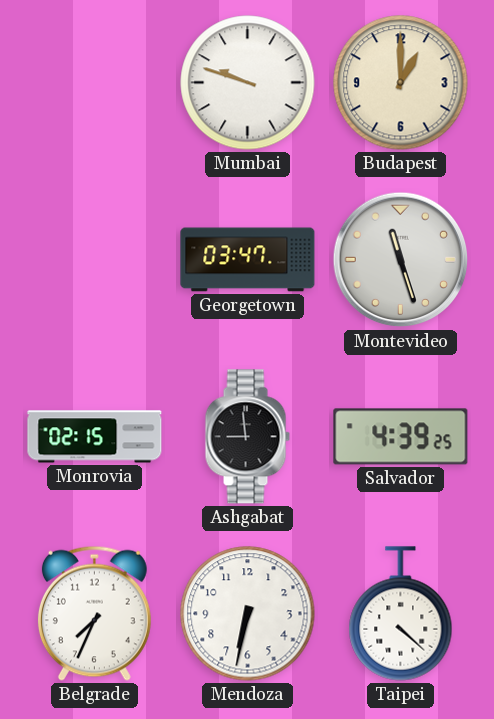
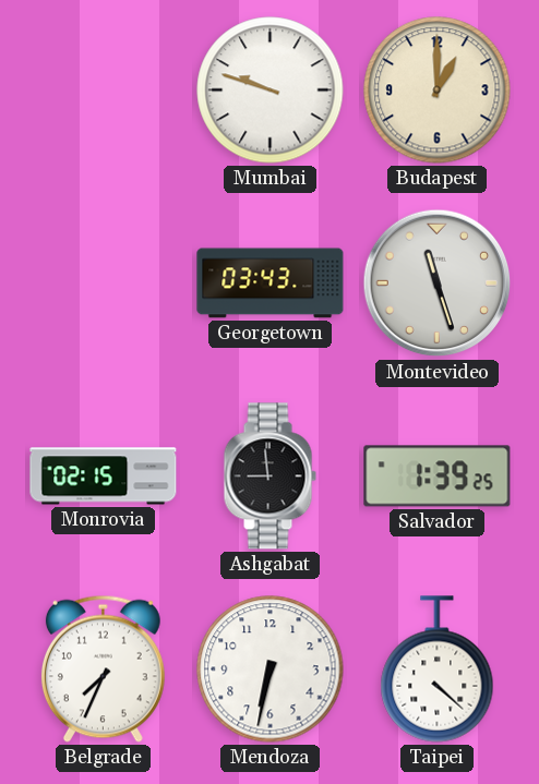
Georgetown: 03:47 -> 03:43
Salvador: 4:39 -> 1:39
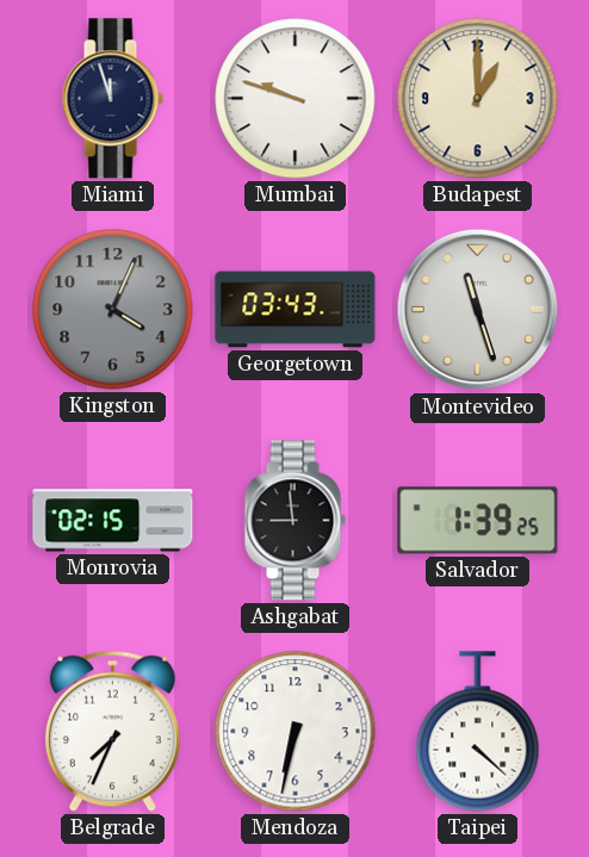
Miami: none -> 11:57
Kingston: none -> 4:04
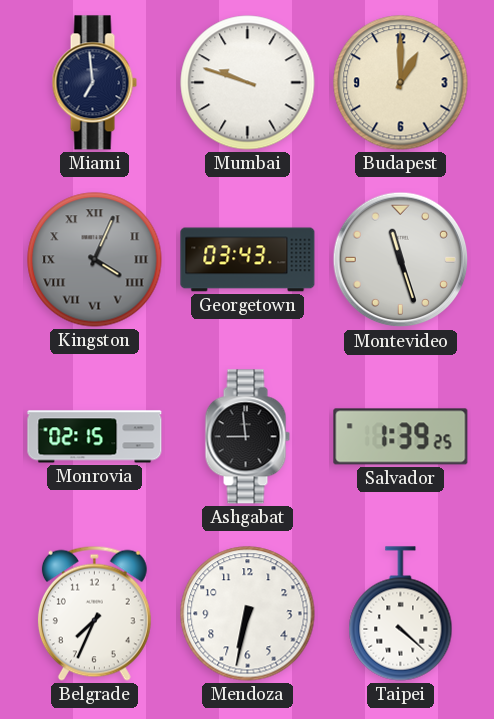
Miami: 11:57 -> 6:59
Kingston numerals: Arabic -> Roman
